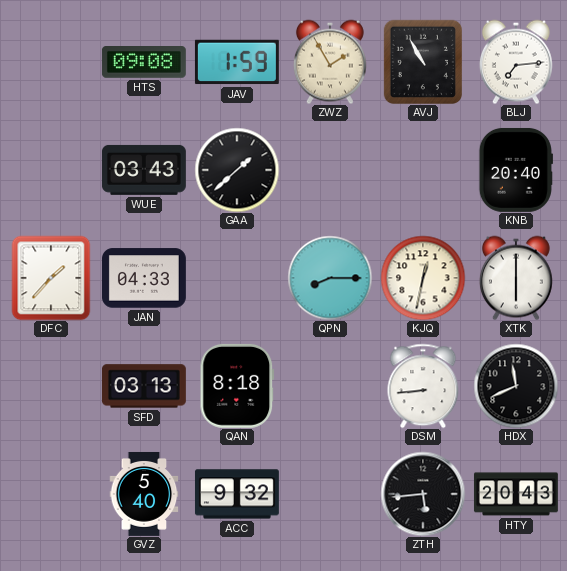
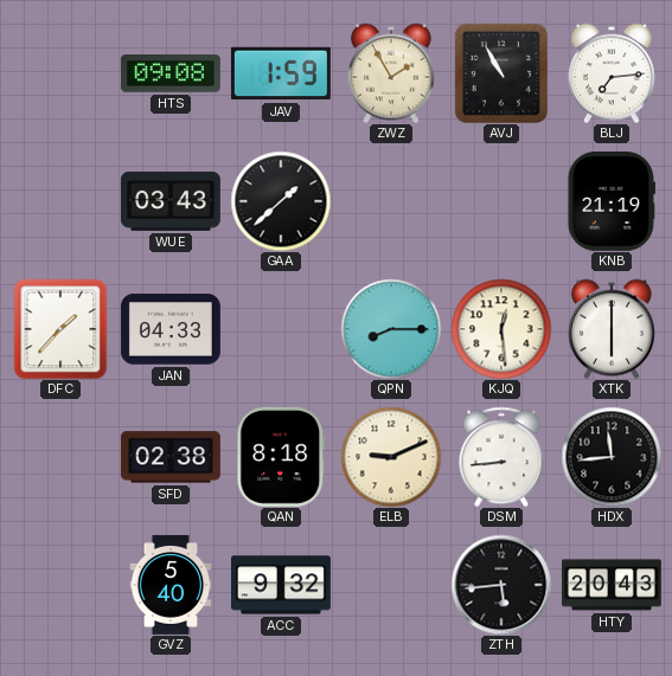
KNB: 20:40 -> 21:19
KJQ: 12:32 -> 12:29
SFD: 03:13 -> 02:38
ELB: none -> 9:11
HDX: 11:41 -> 11:44
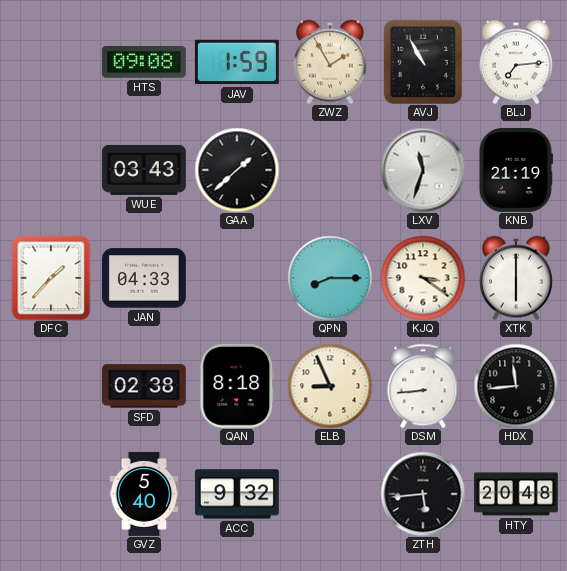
LXV: none -> 11:33
KJQ: 12:29 -> 3:21
ELB: 9:11 -> 8:56
HTY: 20:43 -> 20:48
